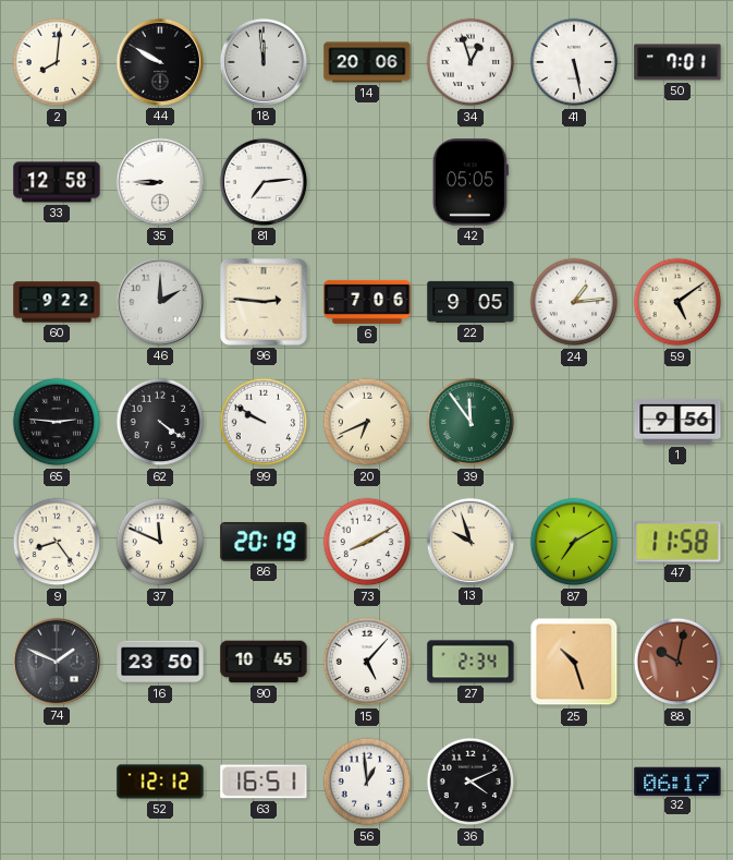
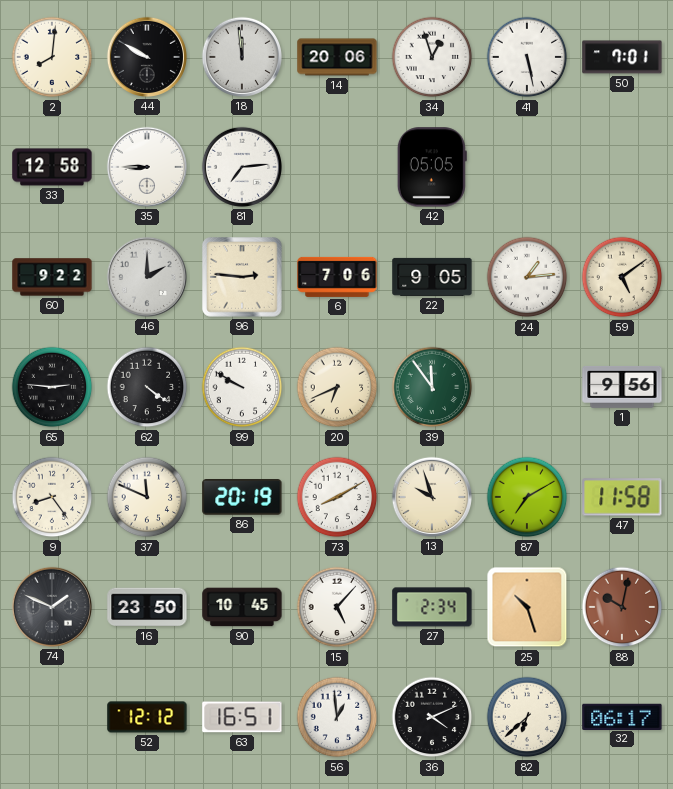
82: none -> 6:38
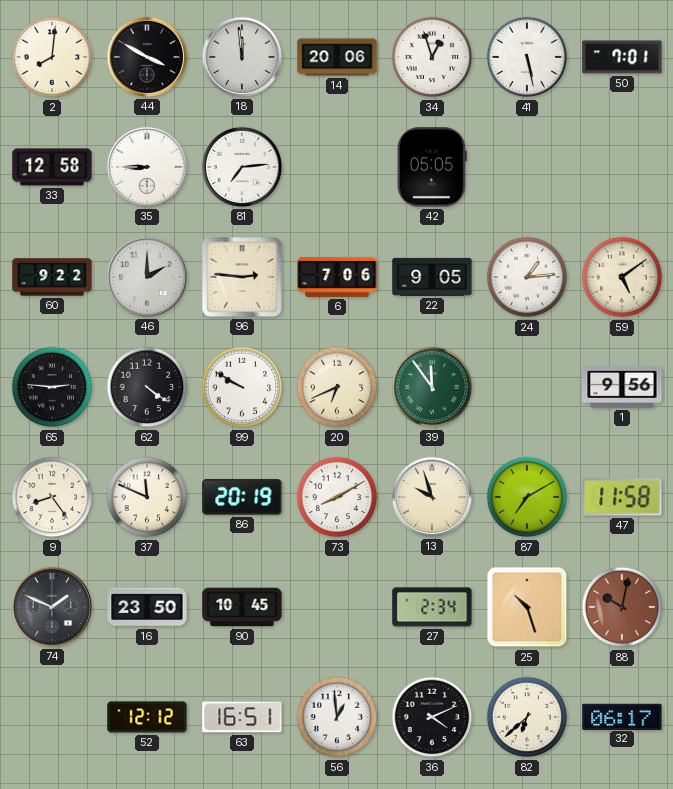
44: 9:50 -> 3:50
15: 5:07 -> none
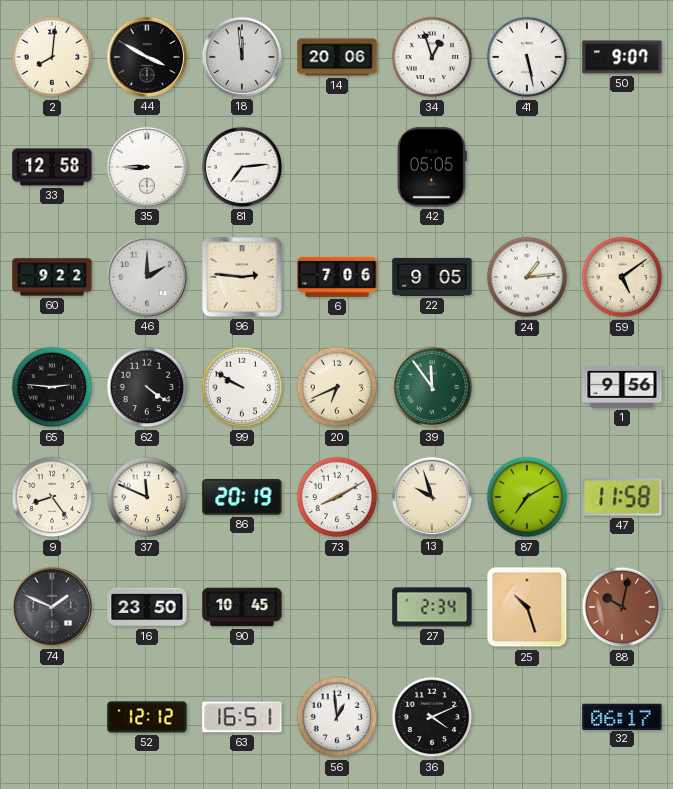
50: 7:01 -> 9:07
82: 6:38 -> none
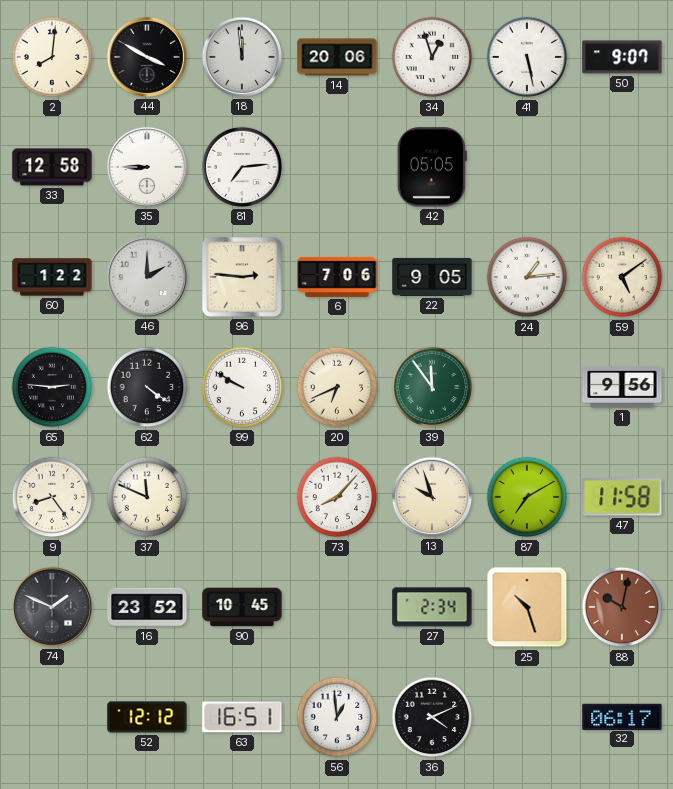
60: 9:22 -> 1:22
86: 20:19 -> none
73: 8:10 -> 8:07
16: 23:50 -> 23:52
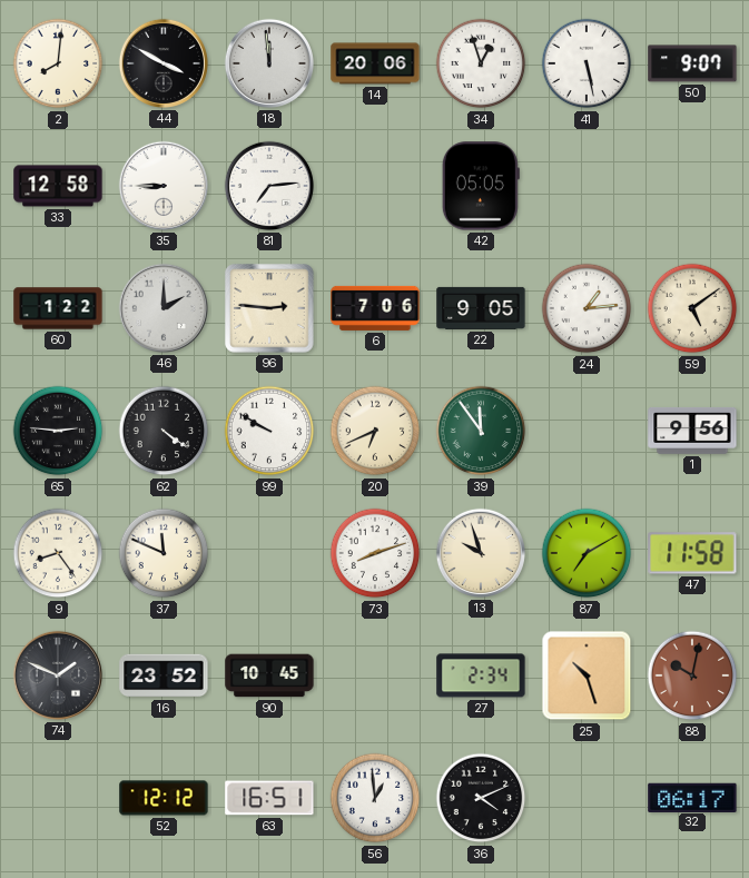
73: 8:07 -> 8:12
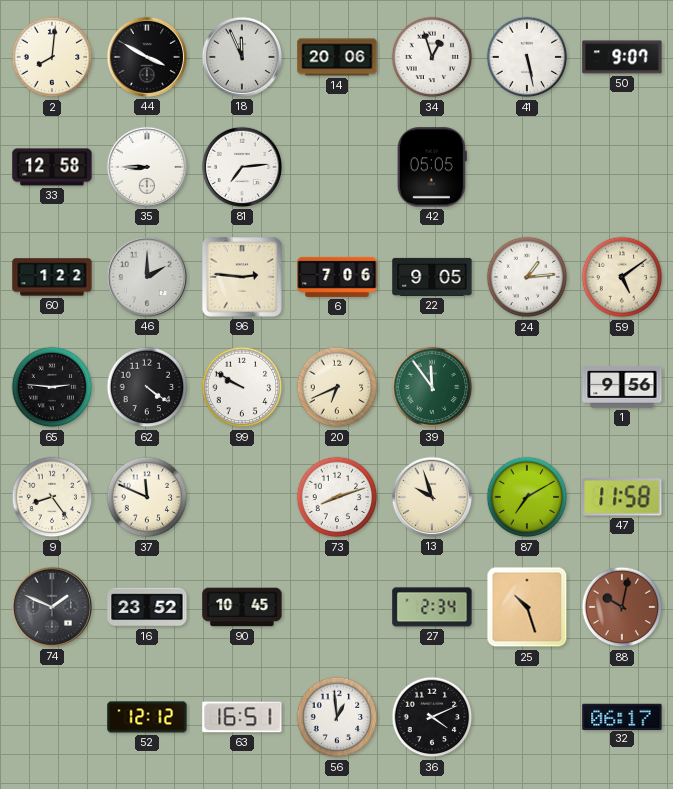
18: 11:59 -> 11:56
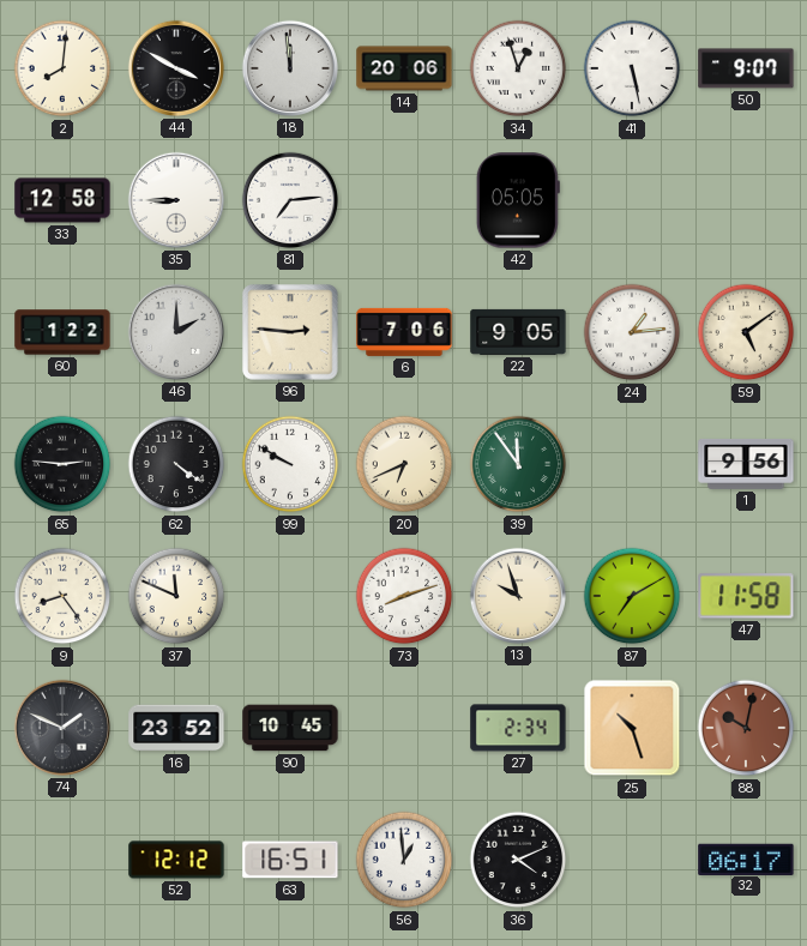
18: 11:56 -> 11:59
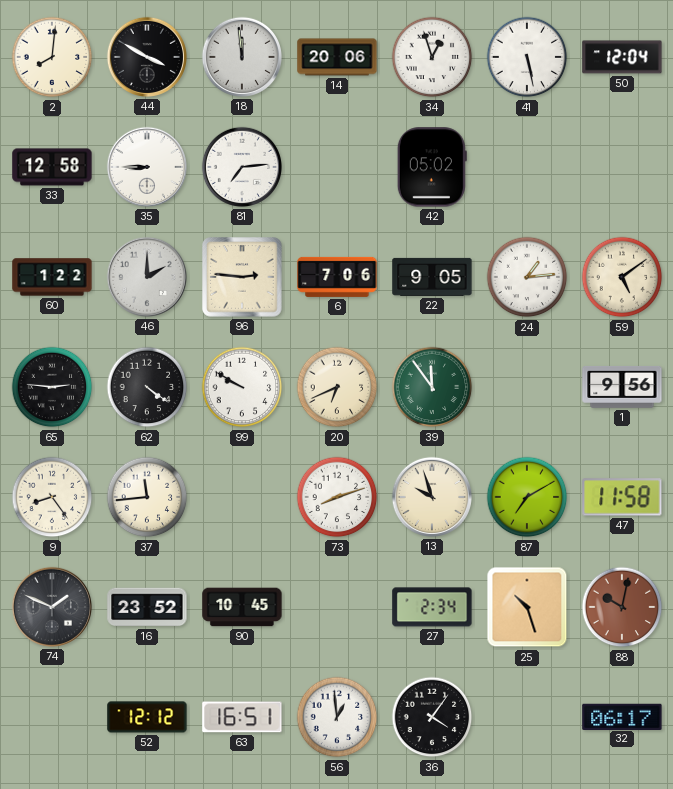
50: 9:07 -> 12:04
42: 05:05 -> 05:02
37: 11:49 -> 11:44
36: 4:11 -> 4:06
